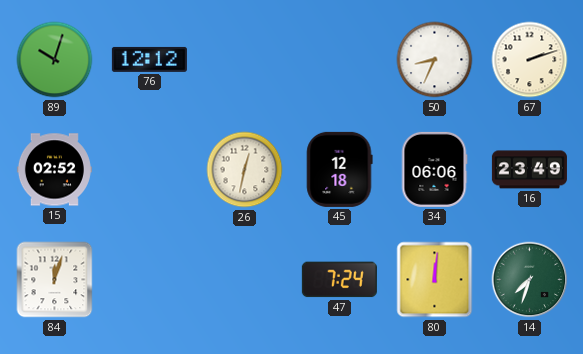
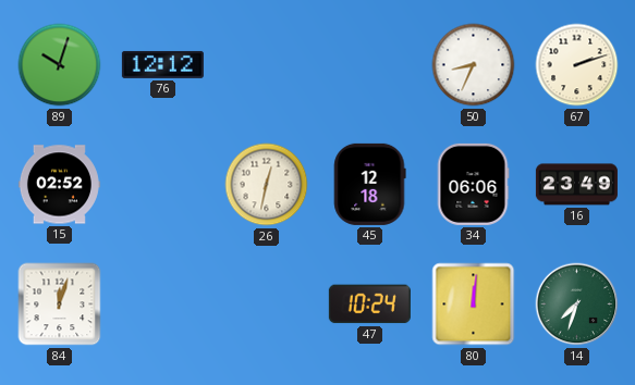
47: 7:24 -> 10:24
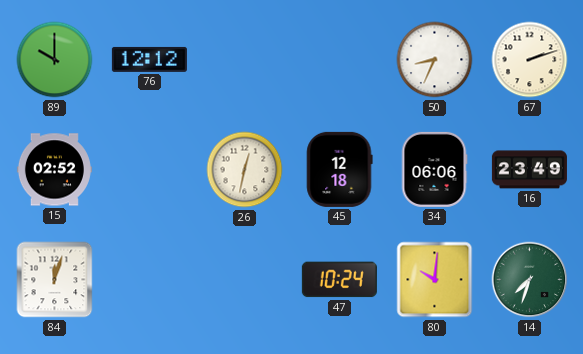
89: 10:03 -> 10:00
80: 12:01 -> 10:01
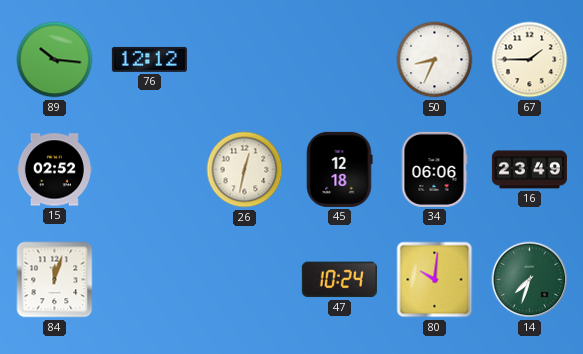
89: 10:00 -> 10:16
67: 2:12 -> 1:45
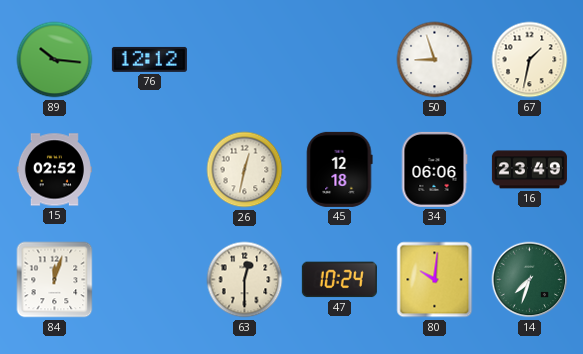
50: 8:34 -> 8:57
67: 1:45 -> 1:32
63: none -> 12:30
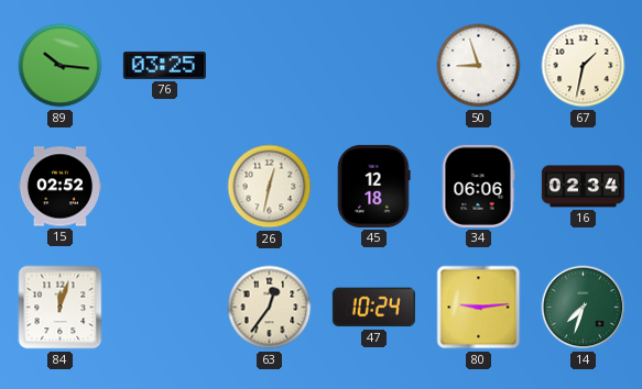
76: 12:12 -> 03:25
16: 23:49 -> 02:34
63: 12:30 -> 12:36
80: 10:01 -> 9:14
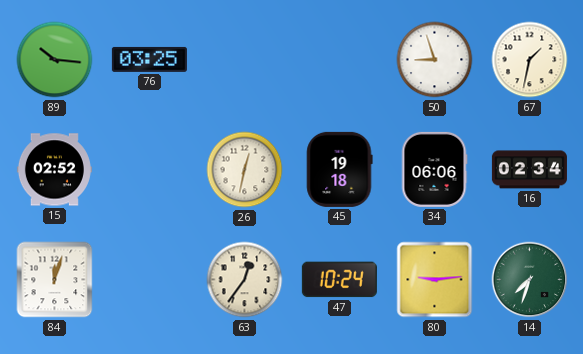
45: 12:18 -> 19:18
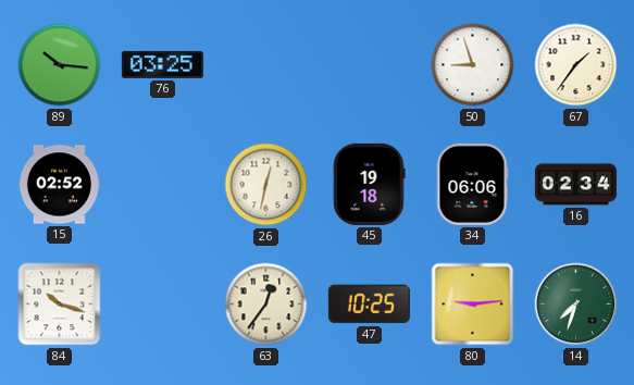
67: 1:32 -> 1:36
84: 12:03 -> 10:18
47: 10:24 -> 10:25
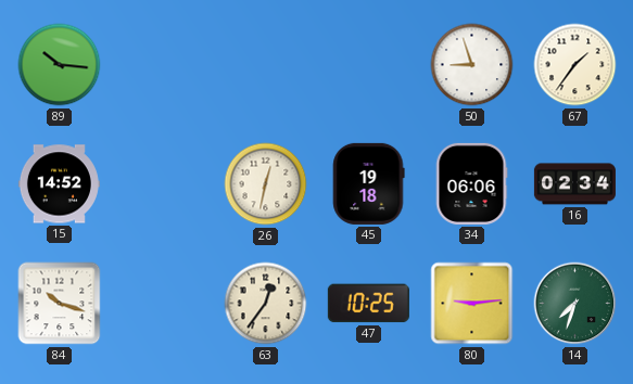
76: 03:25 -> none
15: 02:52 -> 14:52
